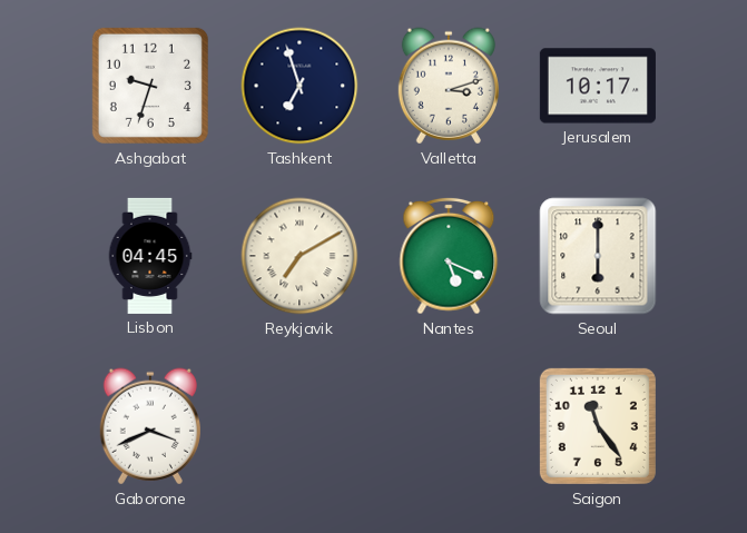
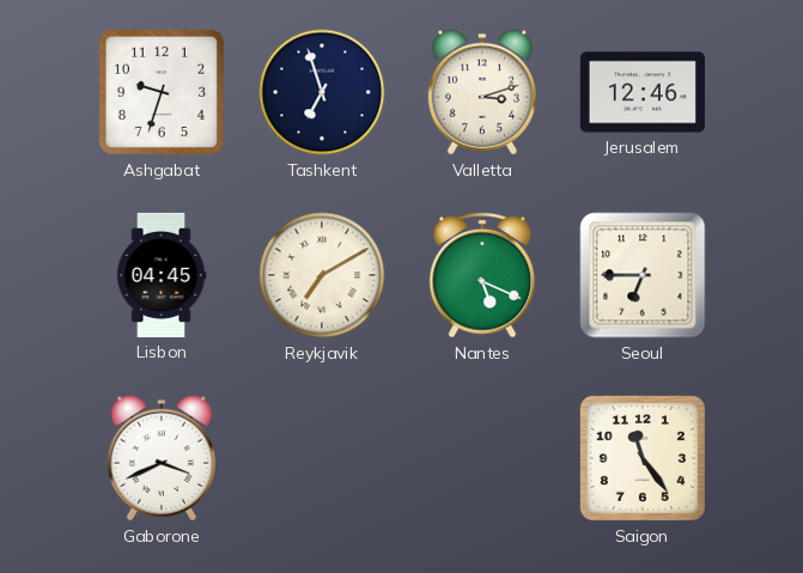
Jerusalem: 10:17 -> 12:46
Seoul: 6:00 -> 6:45
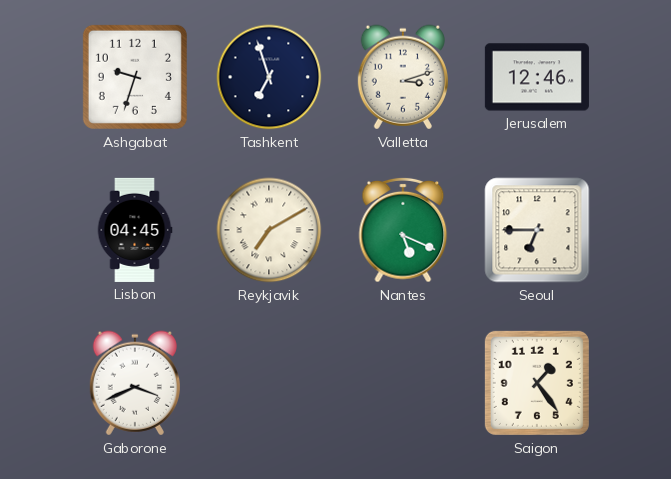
Saigon: 11:24 -> 1:24
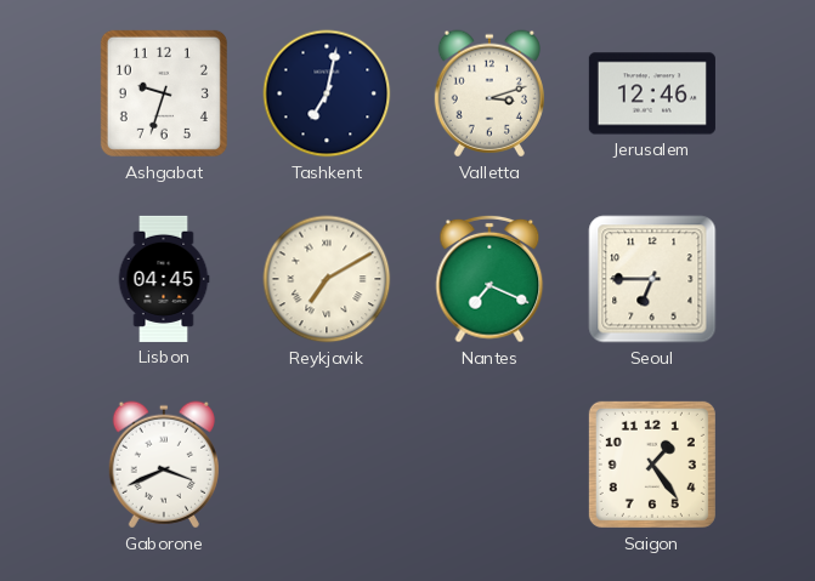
Tashkent: 6:57 -> 7:02
Nantes: 5:19 -> 7:19
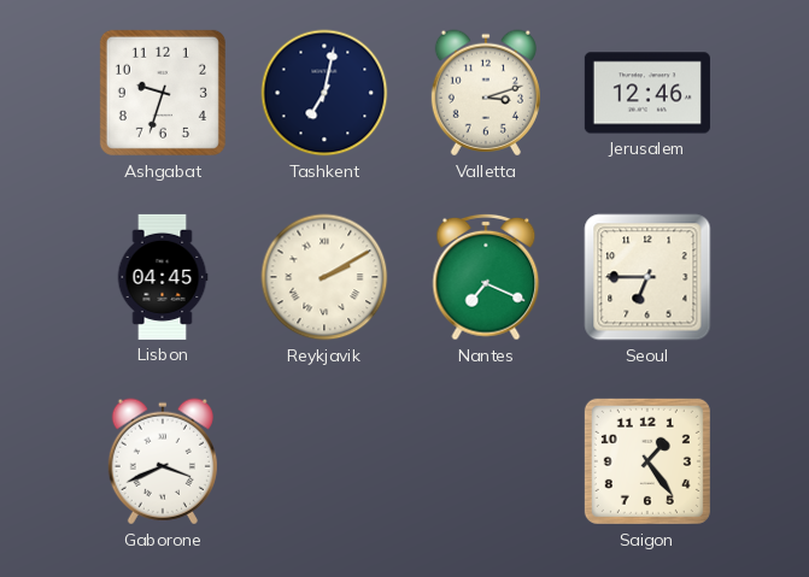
Reykjavik: 7:10 -> 2:10
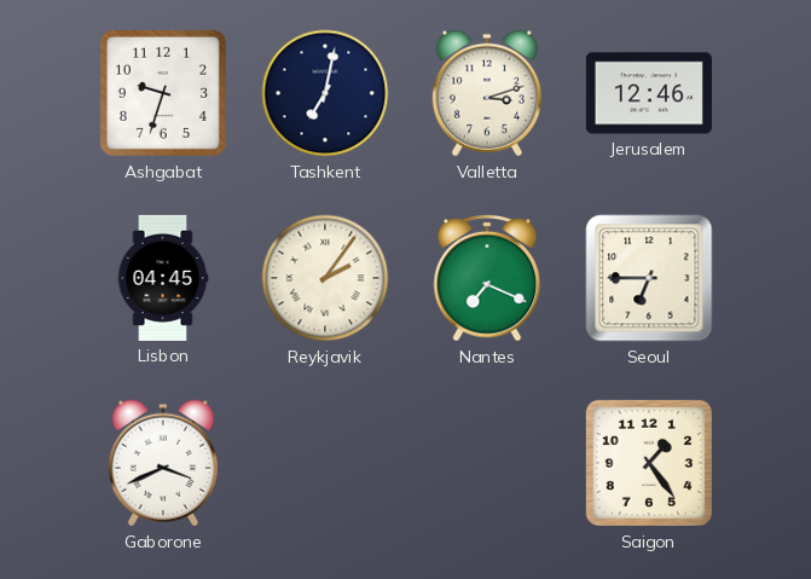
Reykjavik: 2:10 -> 2:06
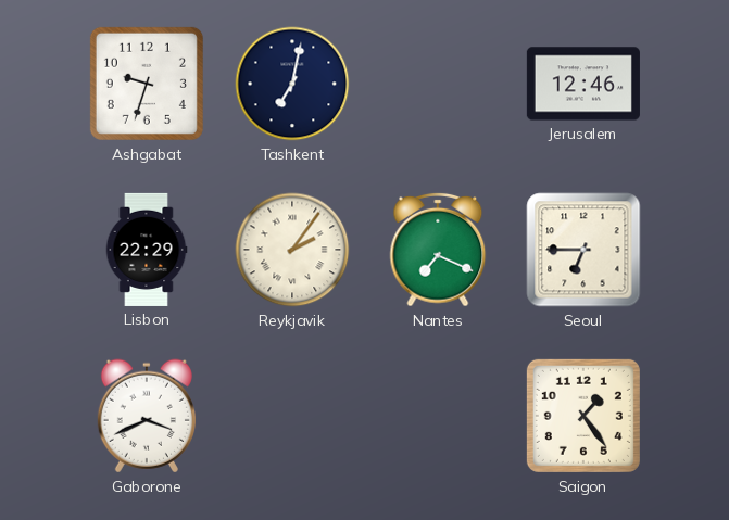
Valletta: 3:12 -> none
Lisbon: 04:45 -> 22:29
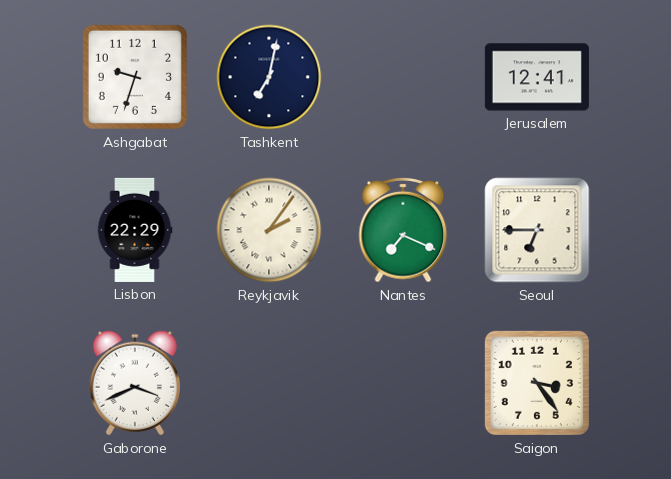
Jerusalem: 12:46 -> 12:41
Saigon: 1:24 -> 3:24
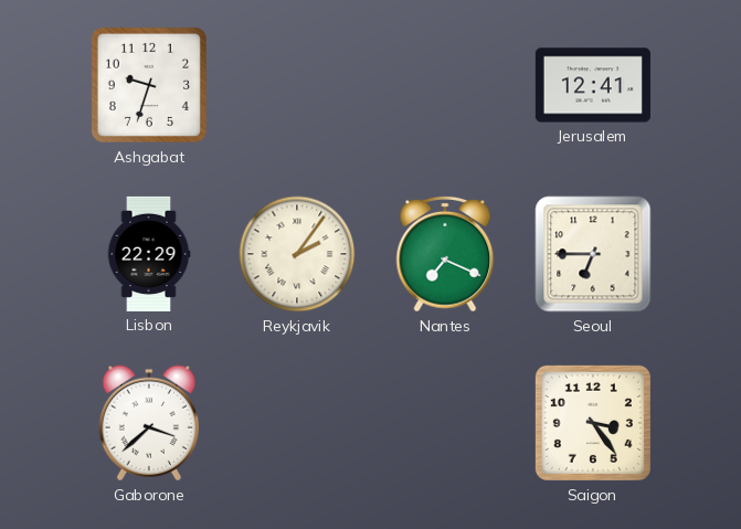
Tashkent: 7:02 -> none
Gaborone: 3:41 -> 3:38
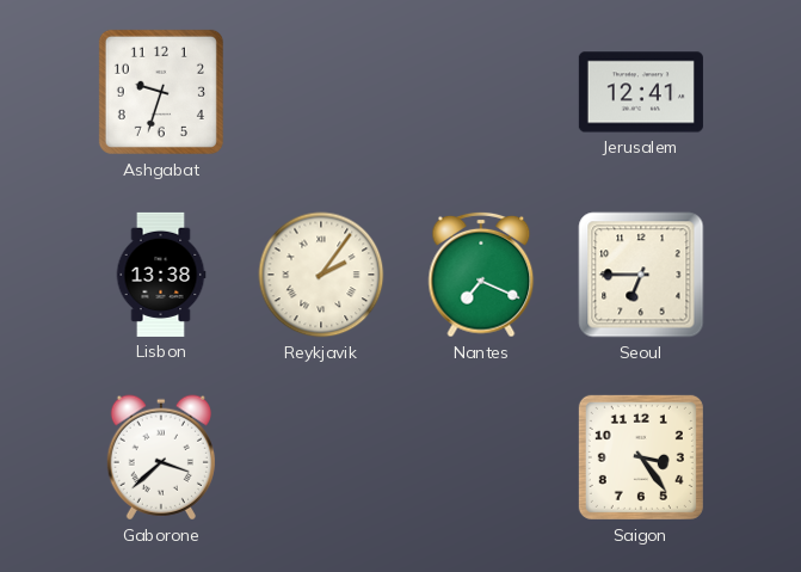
Lisbon: 22:29 -> 13:38
